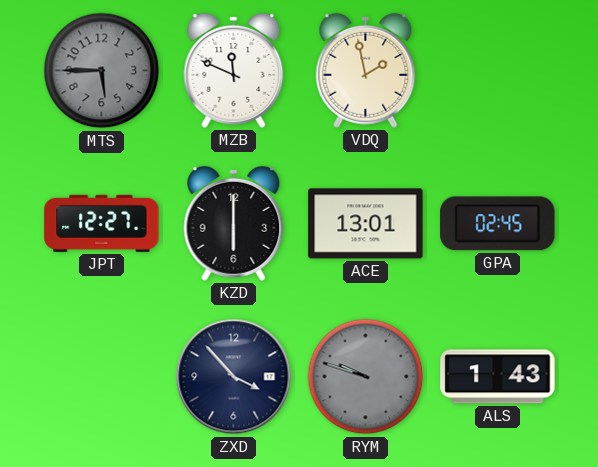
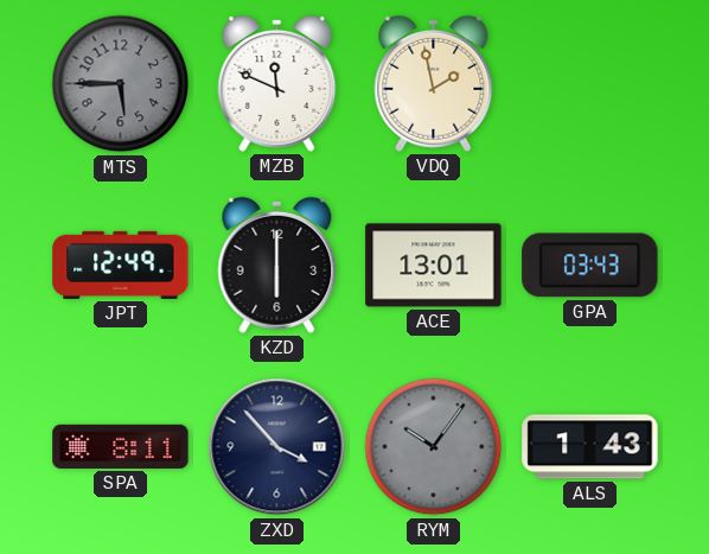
JPT: 12:27 -> 12:49
GPA: 02:45 -> 03:43
SPA: none -> 8:11
RYM: 9:48 -> 10:06
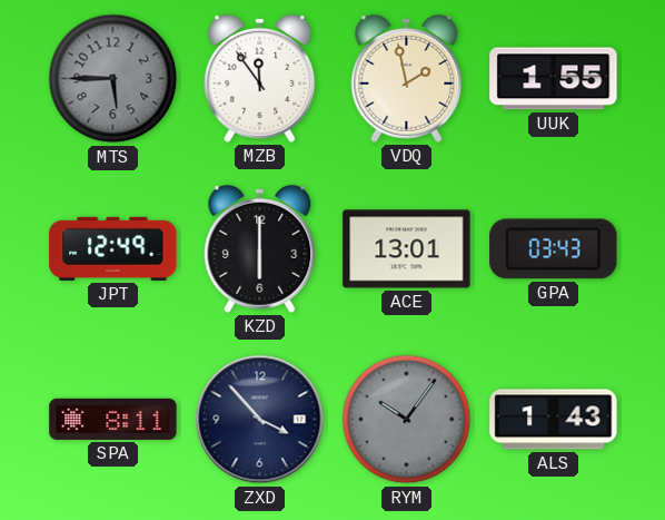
MZB: 11:49 -> 11:54
UUK: none -> 1:55
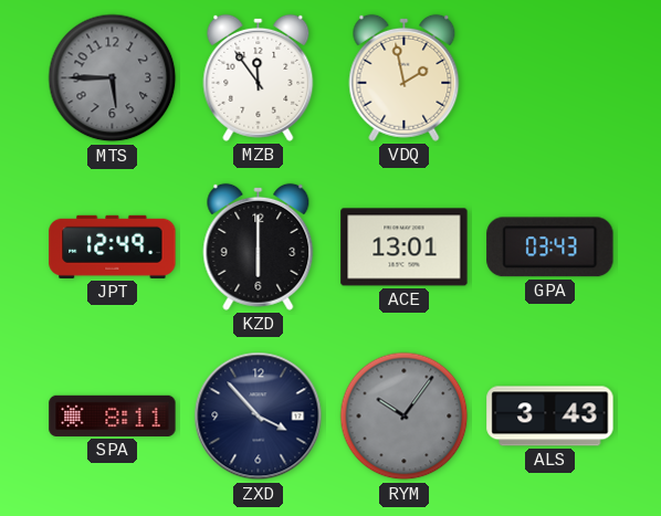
UUK: 1:55 -> none
ALS: 1:43 -> 3:43
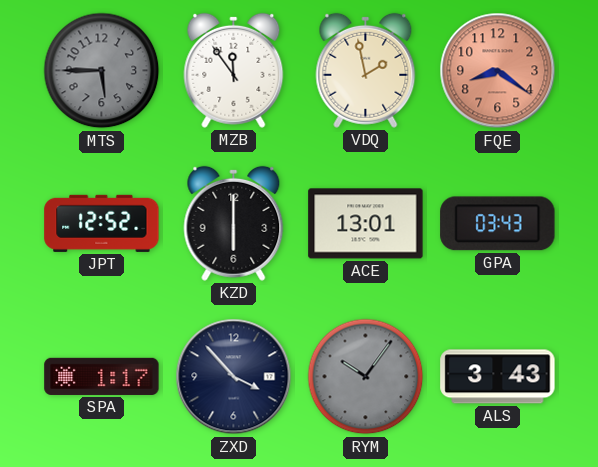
FQE: none -> 8:21
JPT: 12:49 -> 12:52
SPA: 8:11 -> 1:17
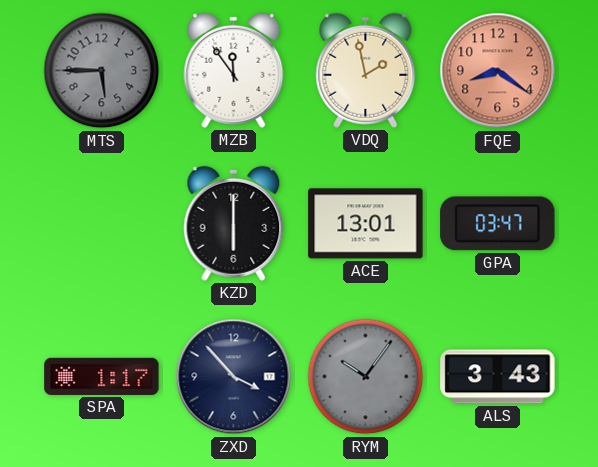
JPT: 12:52 -> none
GPA: 03:43 -> 03:47
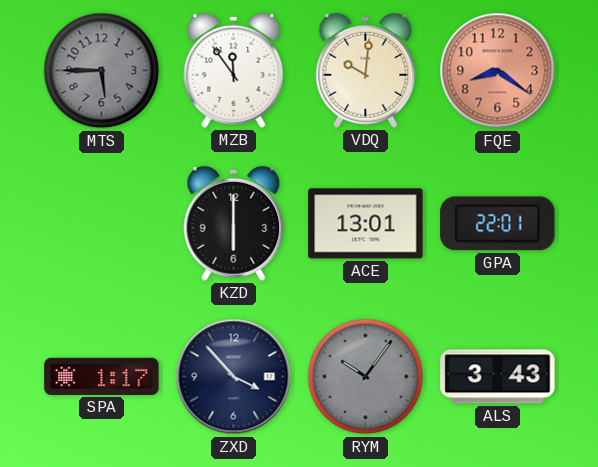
VDQ: 1:58 -> 10:01
GPA: 03:47 -> 22:01
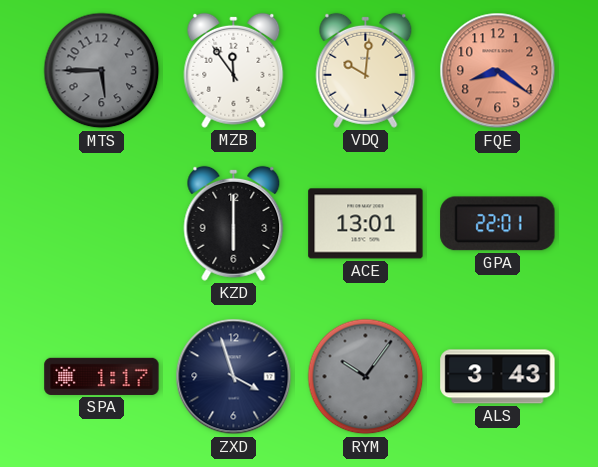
ZXD: 3:53 -> 3:57
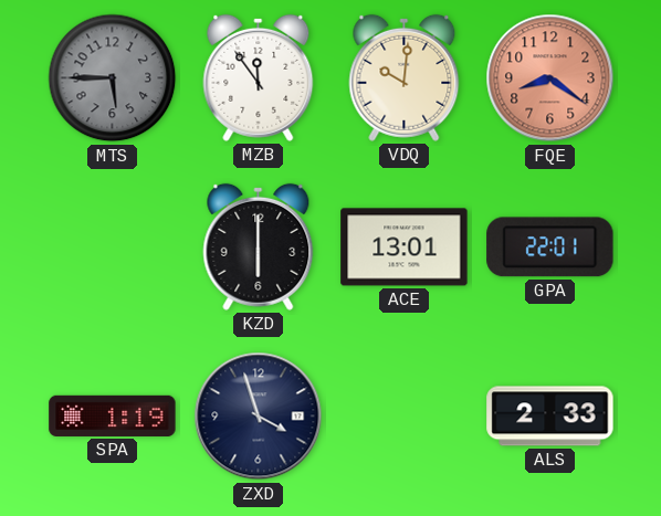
SPA: 1:17 -> 1:19
RYM: 10:06 -> none
ALS: 3:43 -> 2:33
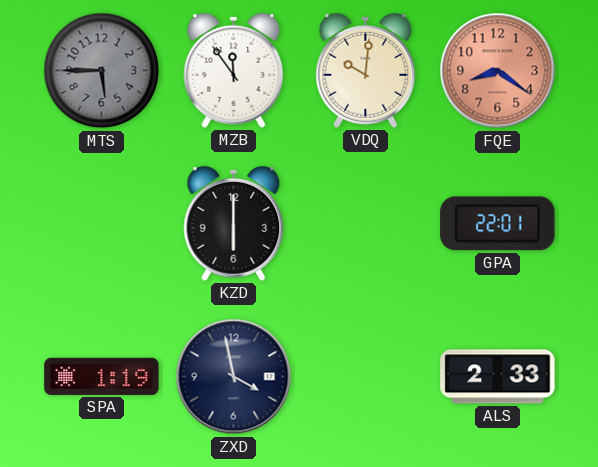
ACE: 13:01 -> none
ZXD: 3:57 -> 3:58
